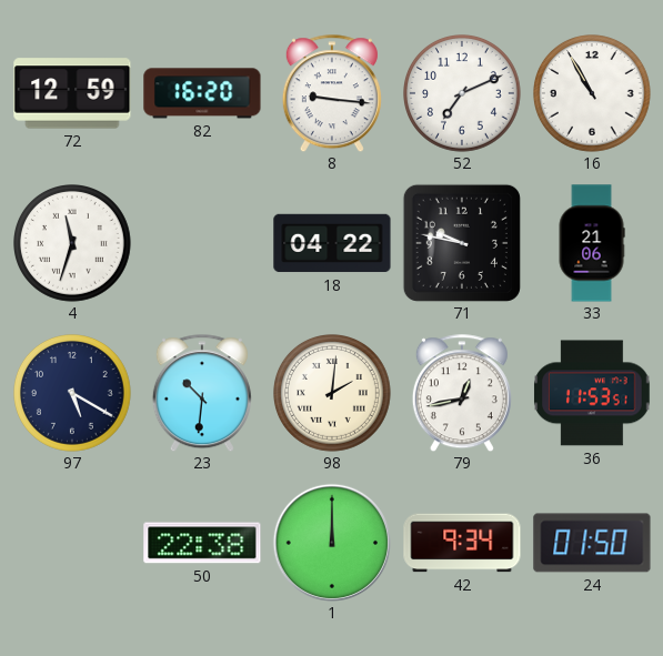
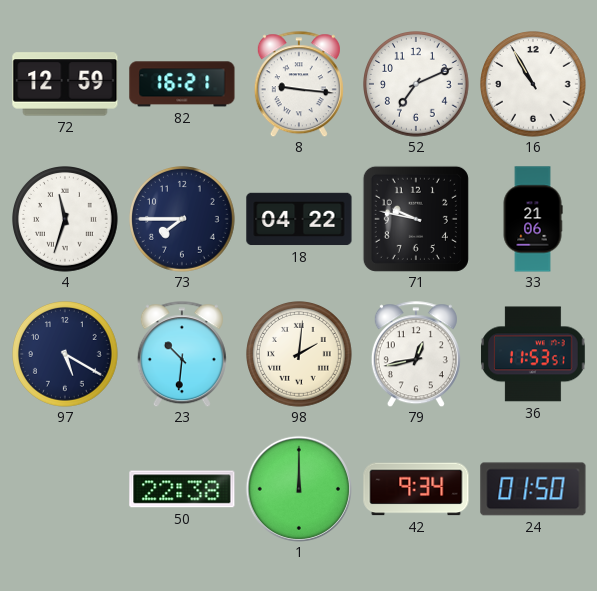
82: 16:20 -> 16:21
73: none -> 7:45
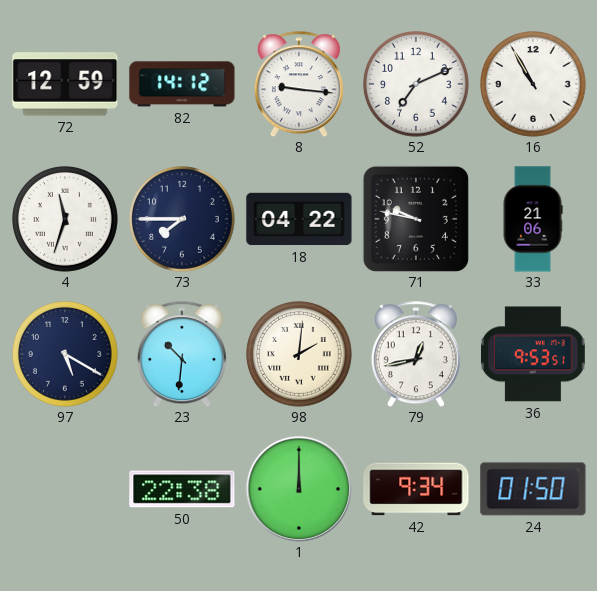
82: 16:21 -> 14:12
36: 11:53 -> 9:53
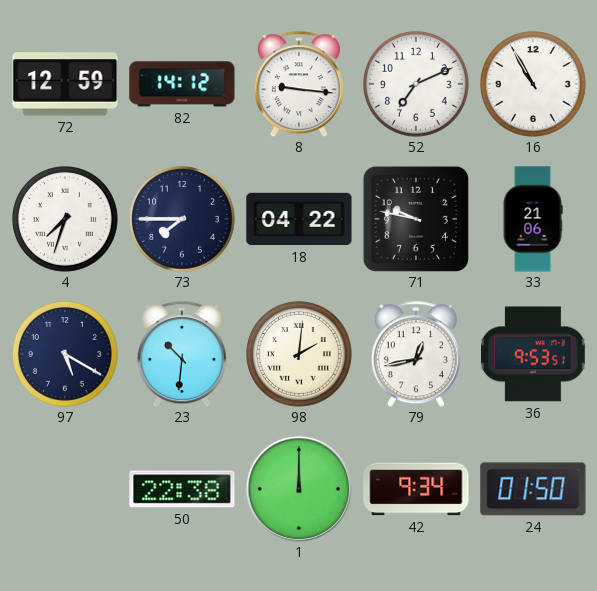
4: 11:33 -> 7:33
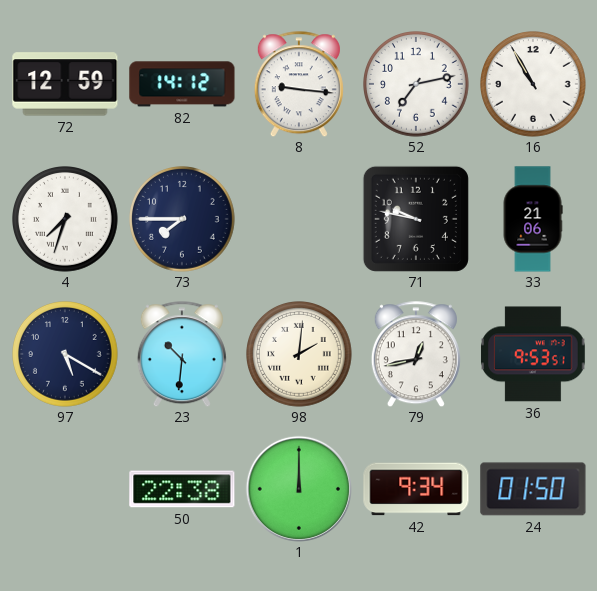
52: 7:11 -> 7:13
18: 04:22 -> none
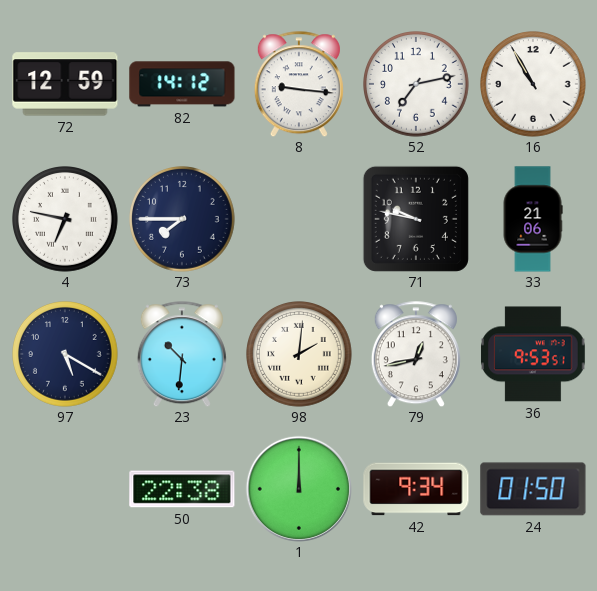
4: 7:33 -> 6:47
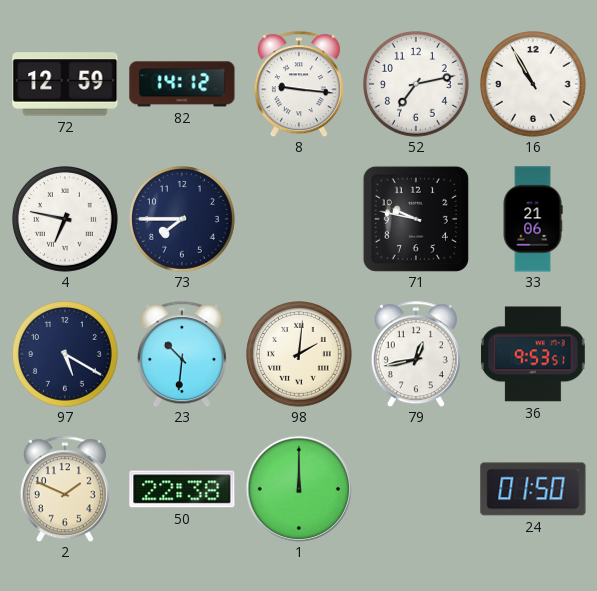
2: none -> 1:49
42: 9:34 -> none
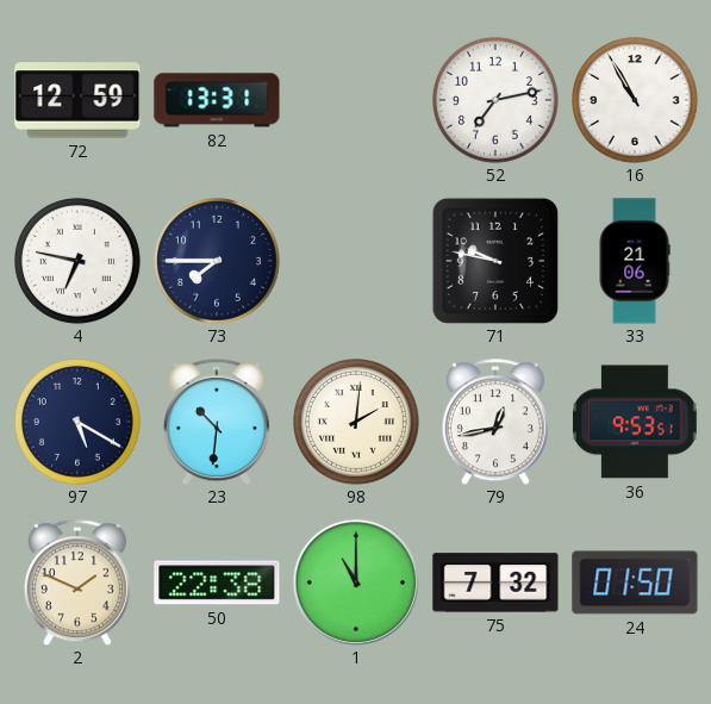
82: 14:12 -> 13:31
8: 9:16 -> none
1: 12:00 -> 11:00
75: none -> 7:32
